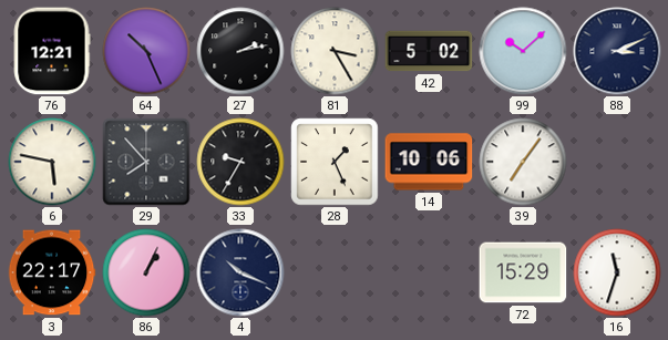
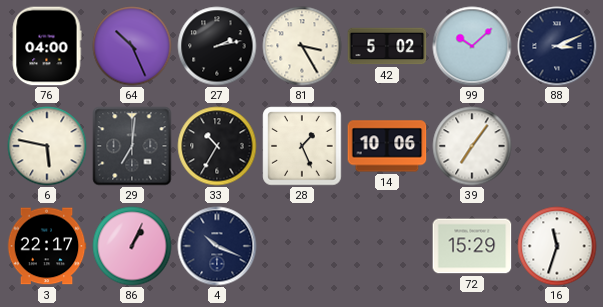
76: 12:21 -> 04:00
29: 7:53 -> 7:01
33: 9:35 -> 10:35
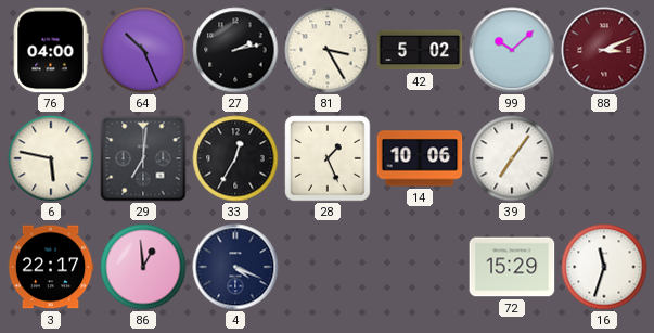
88 dial: navy -> burgundy
33: 10:35 -> 12:35
86: 1:04 -> 12:59
4: 10:19 -> 4:19
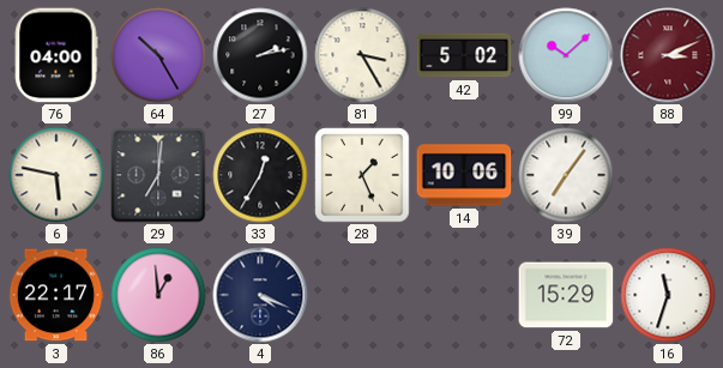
64: 10:26 -> 10:25
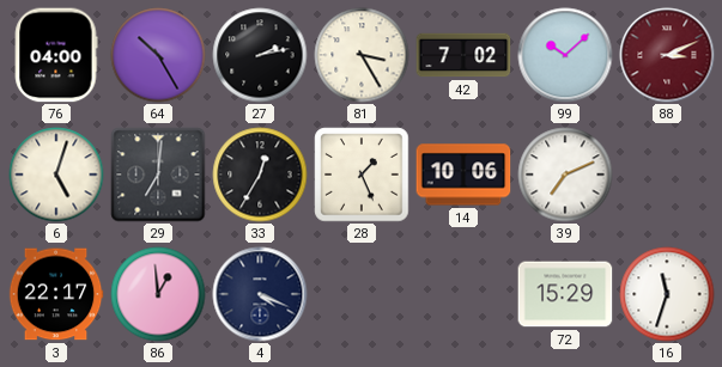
42: 5:02 -> 7:02
6: 5:47 -> 5:03
39: 7:06 -> 7:11
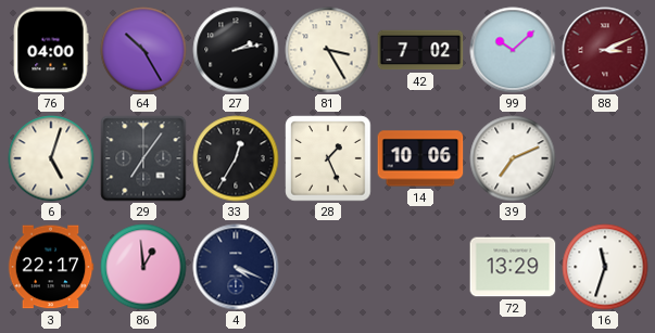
29: 7:01 -> 7:06
72: 15:29 -> 13:29
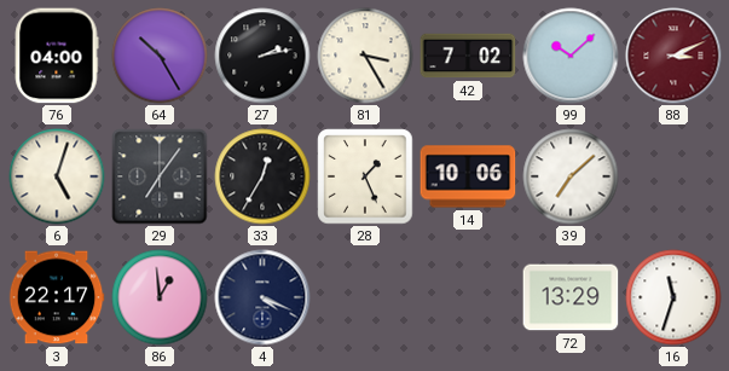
39: 7:11 -> 7:08
